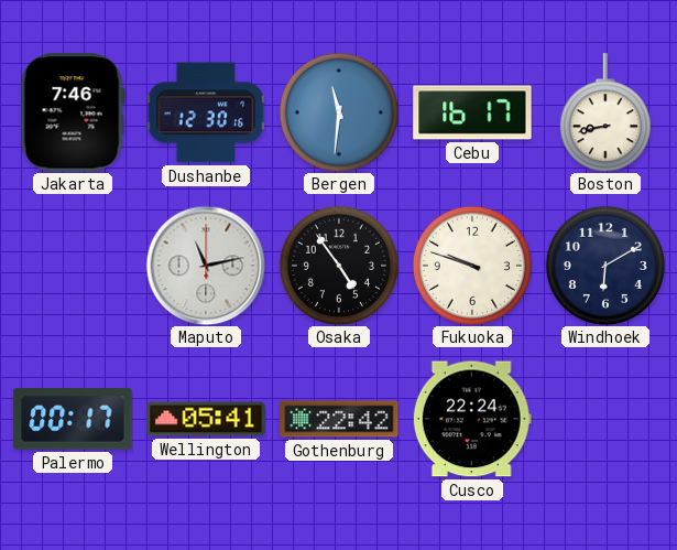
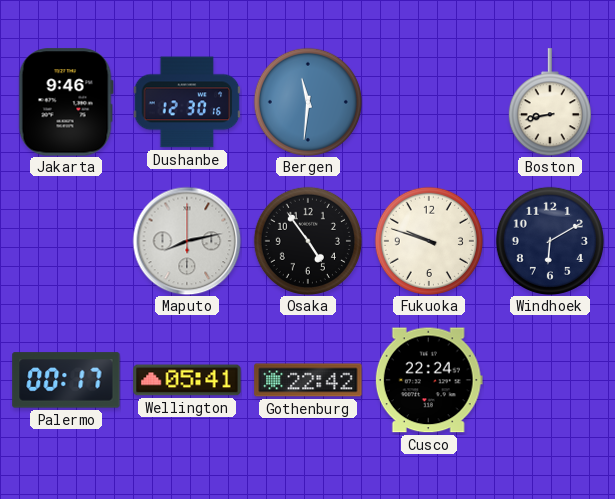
Jakarta: 7:46 -> 9:46
Cebu: 16:17 -> none
Maputo: 11:13 -> 8:13
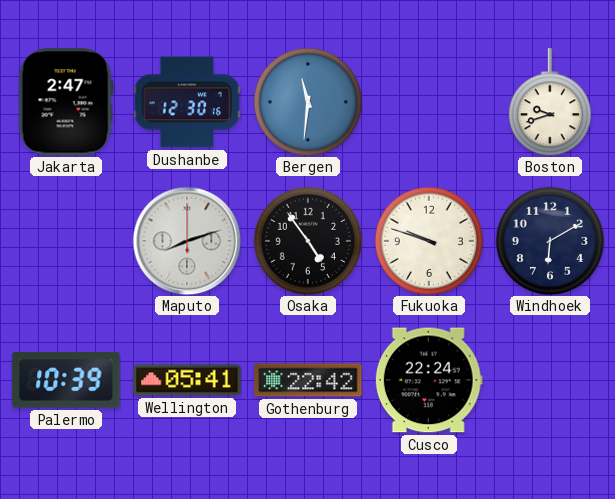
Jakarta: 9:46 -> 2:47
Boston: 8:43 -> 9:42
Maputo: 8:13 -> 8:12
Palermo: 00:17 -> 10:39
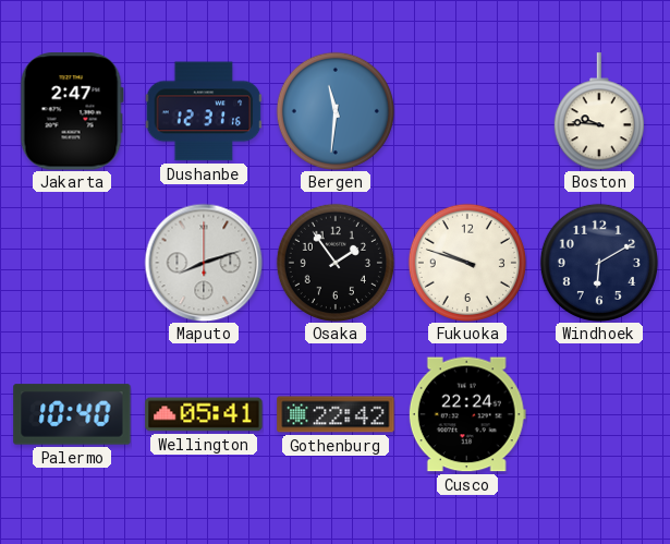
Dushanbe: 12:30 -> 12:31
Boston: 9:42 -> 9:46
Osaka: 4:54 -> 1:54
Palermo: 10:39 -> 10:40
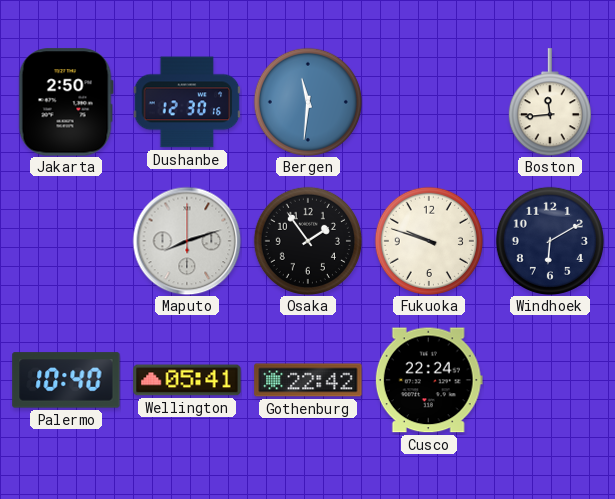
Jakarta: 2:47 -> 2:50
Dushanbe: 12:31 -> 12:30
Boston: 9:46 -> 11:44
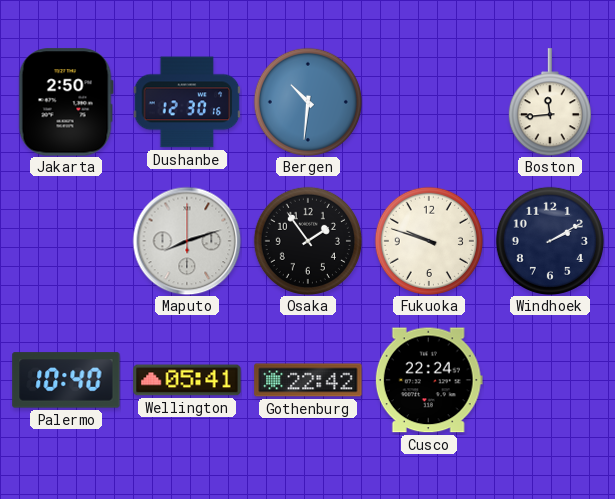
Bergen: 11:31 -> 10:31
Windhoek: 6:10 -> 2:10
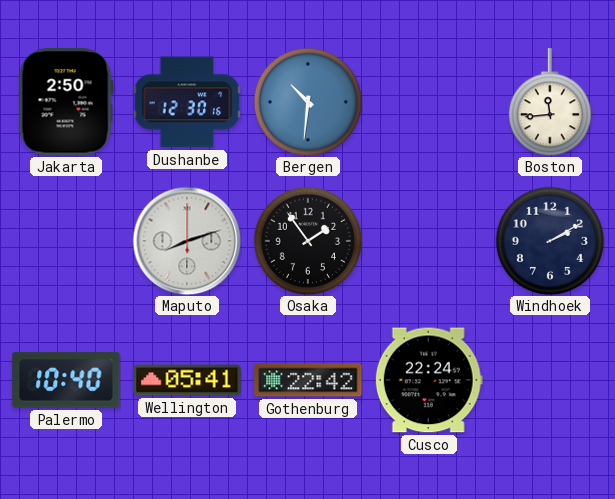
Fukuoka: 9:48 -> none
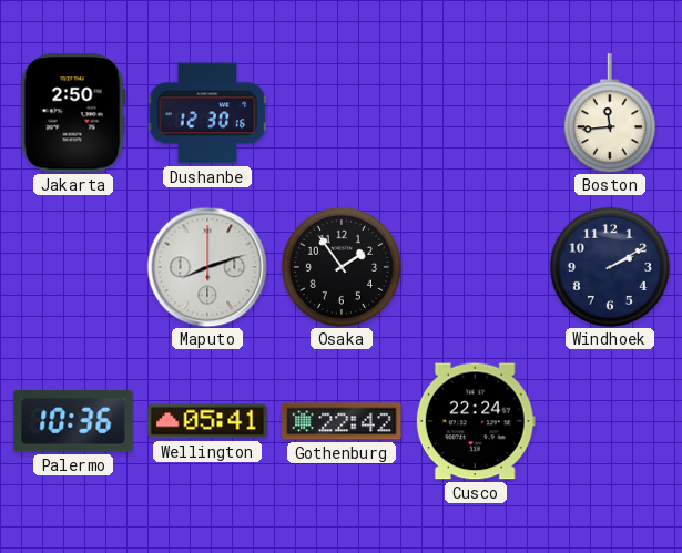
Bergen: 10:31 -> none
Palermo: 10:40 -> 10:36
